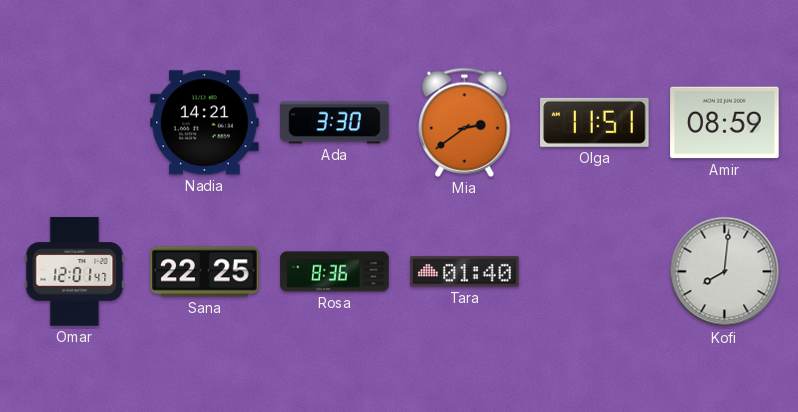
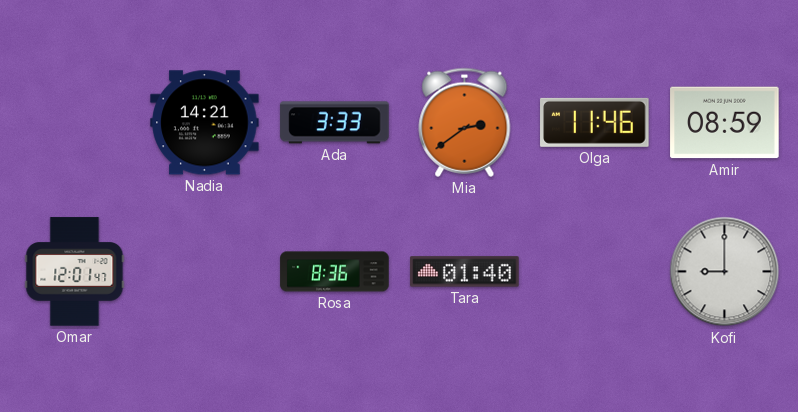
Ada: 3:30 -> 3:33
Olga: 11:51 -> 11:46
Sana: 22:25 -> none
Kofi: 8:01 -> 9:00
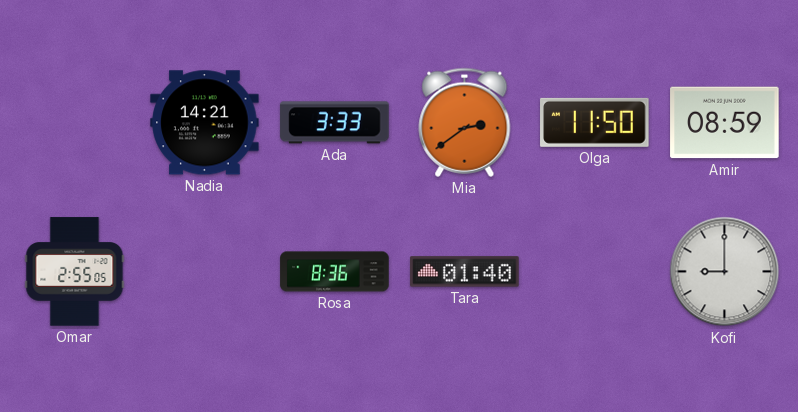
Olga: 11:46 -> 11:50
Omar: 12:01 -> 2:55
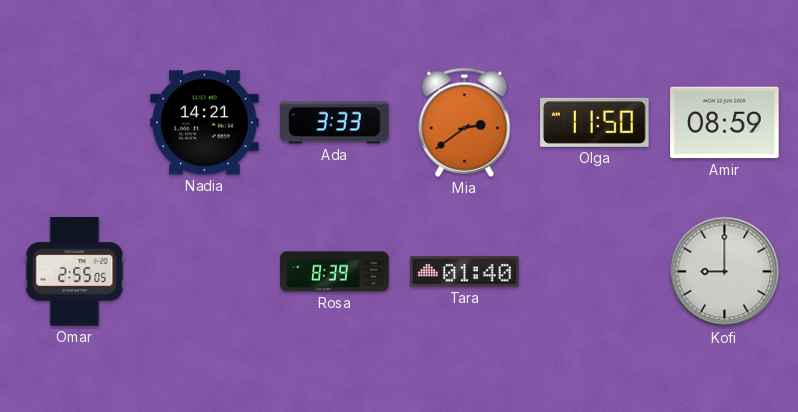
Rosa: 8:36 -> 8:39
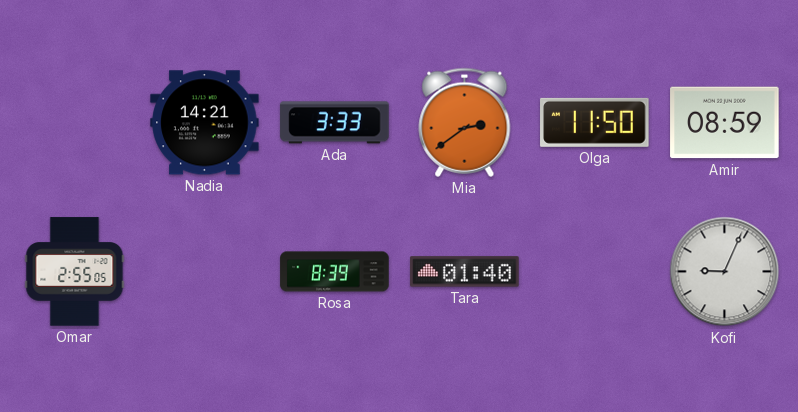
Kofi: 9:00 -> 9:04
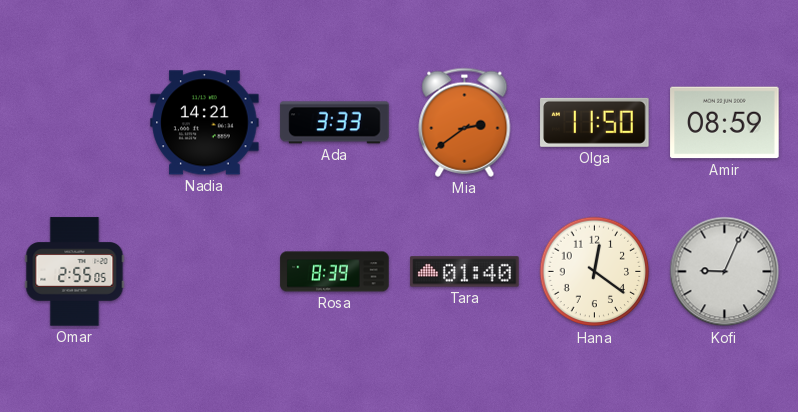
Hana: none -> 12:21
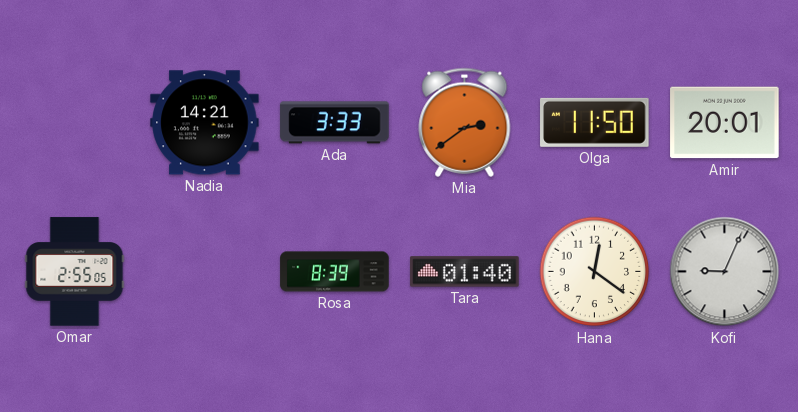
Amir: 08:59 -> 20:01
